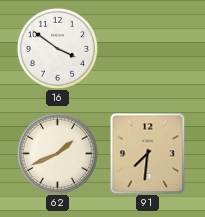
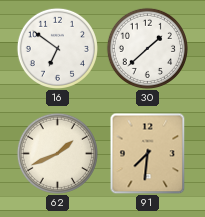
16: 3:51 -> 6:51
30: none -> 1:38
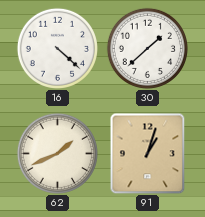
16: 6:51 -> 4:22
91: 7:31 -> 1:03
